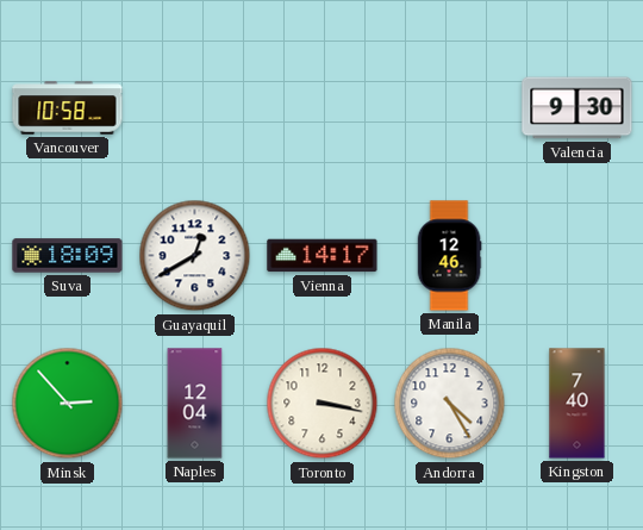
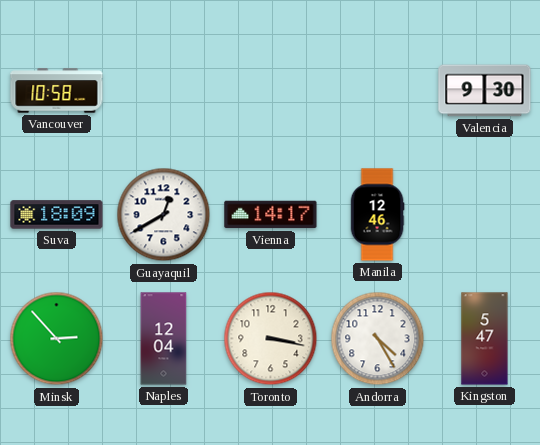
Kingston: 7:40 -> 5:47
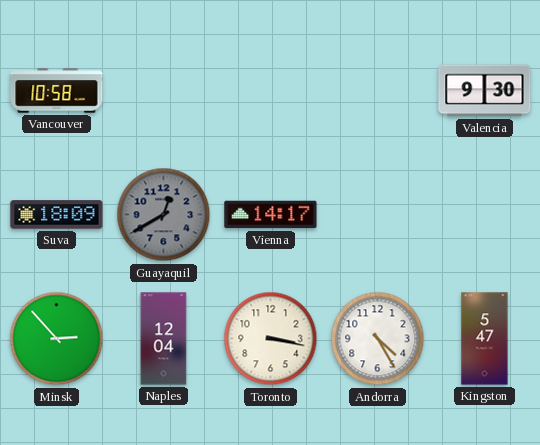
Guayaquil dial: white -> grey
Manila: 12:46 -> none
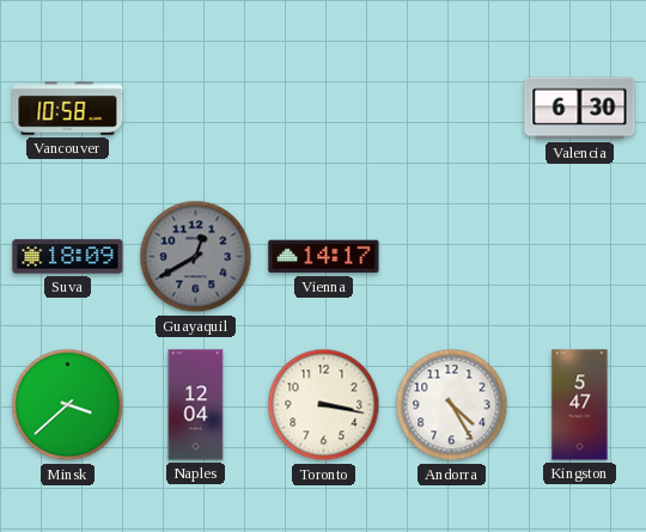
Valencia: 9:30 -> 6:30
Minsk: 2:53 -> 3:38
